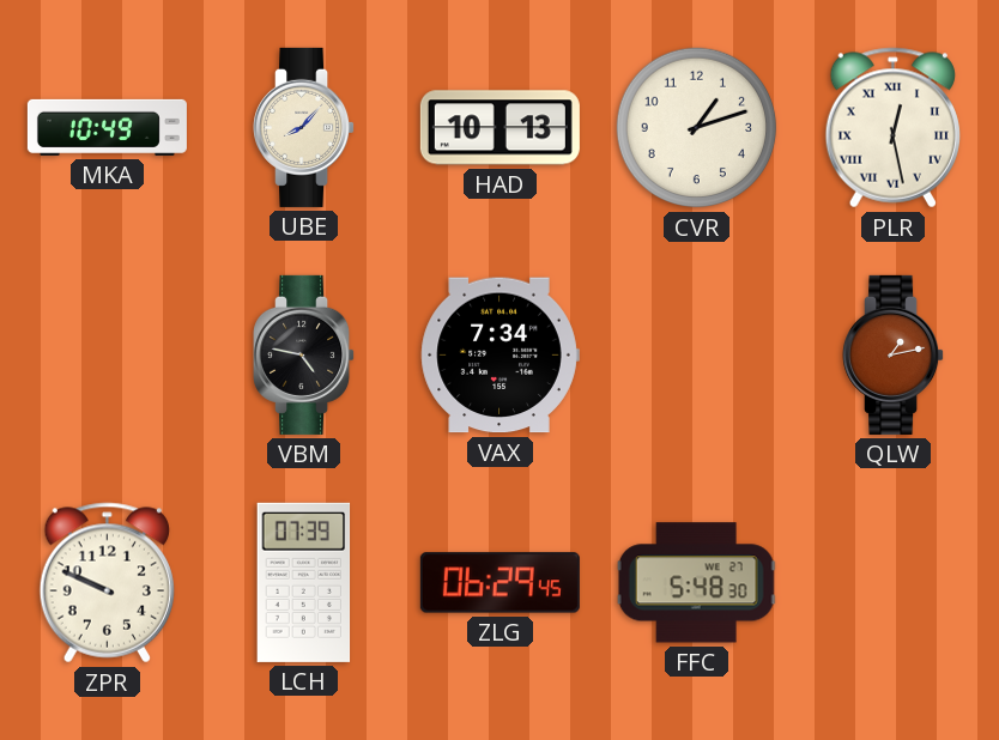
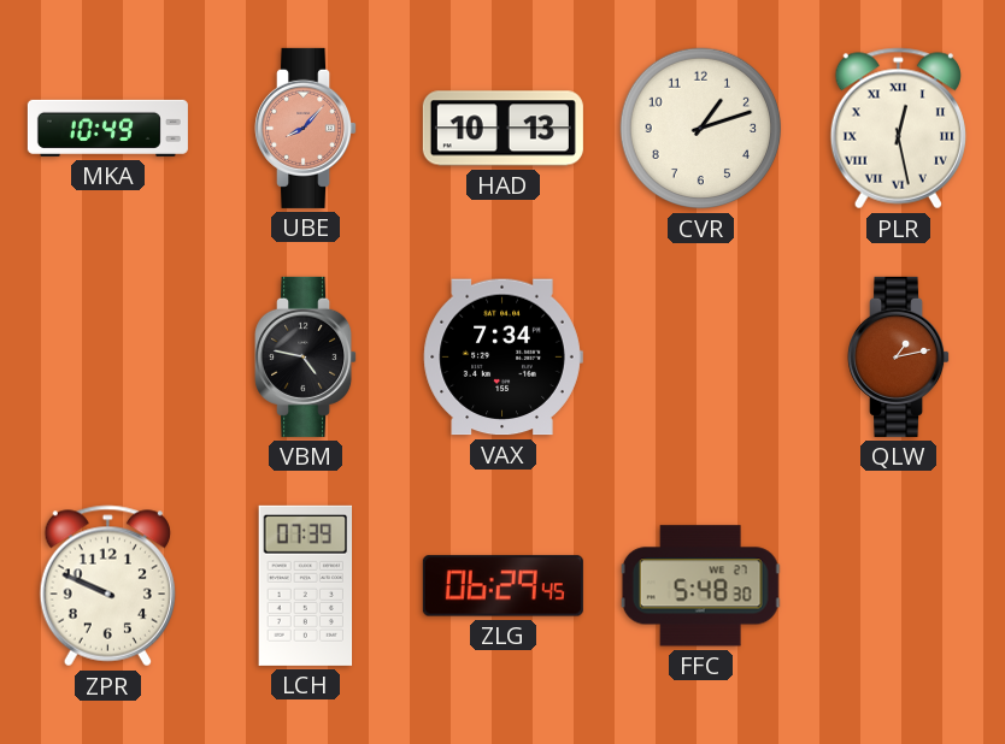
UBE dial: cream -> salmon
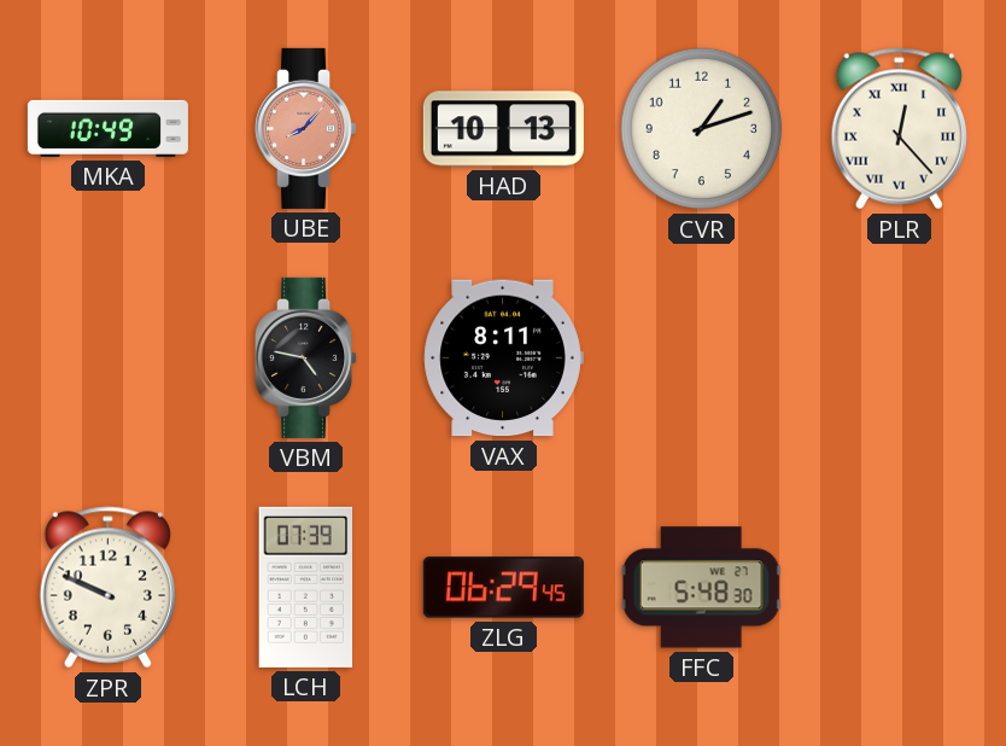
PLR: 12:28 -> 12:23
VAX: 7:34 -> 8:11
QLW: 1:13 -> none
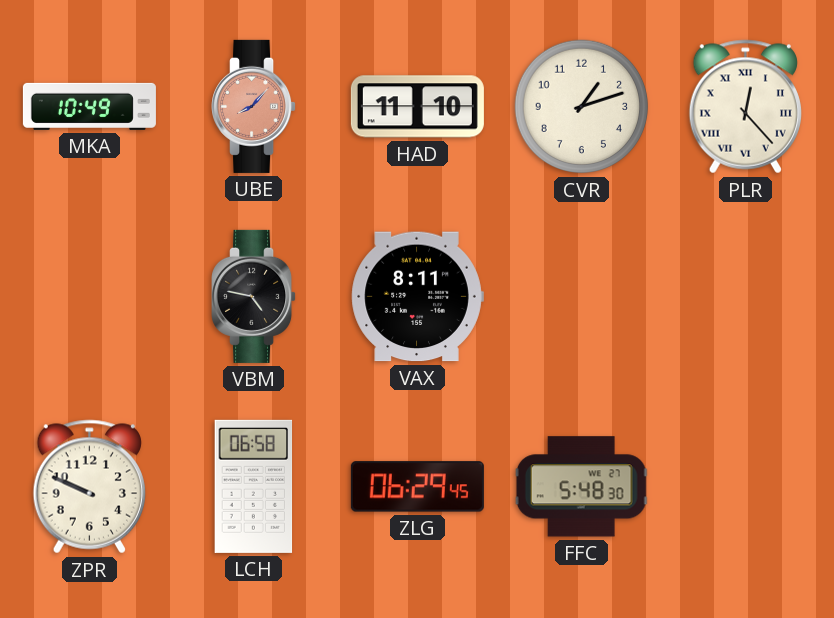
HAD: 10:13 -> 11:10
LCH: 07:39 -> 06:58
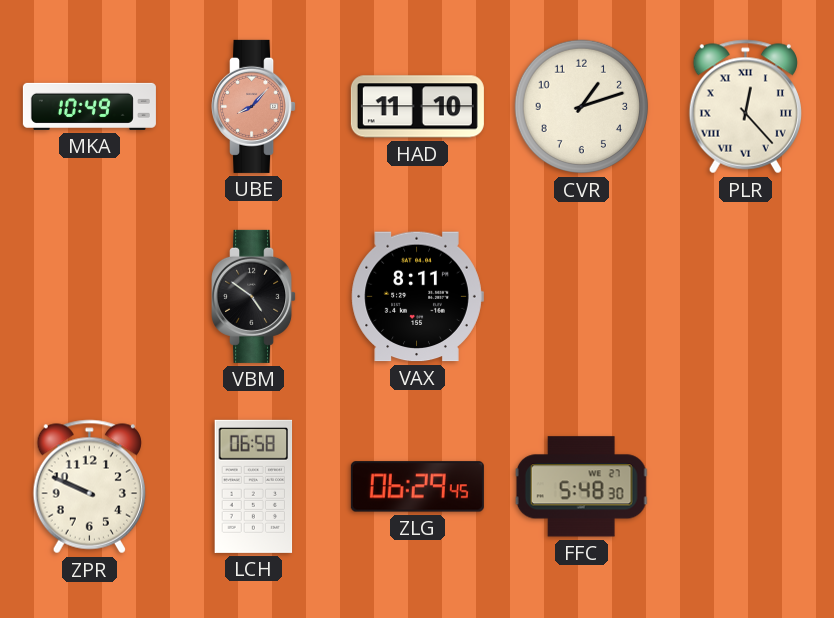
VBM: 4:47 -> 4:51
